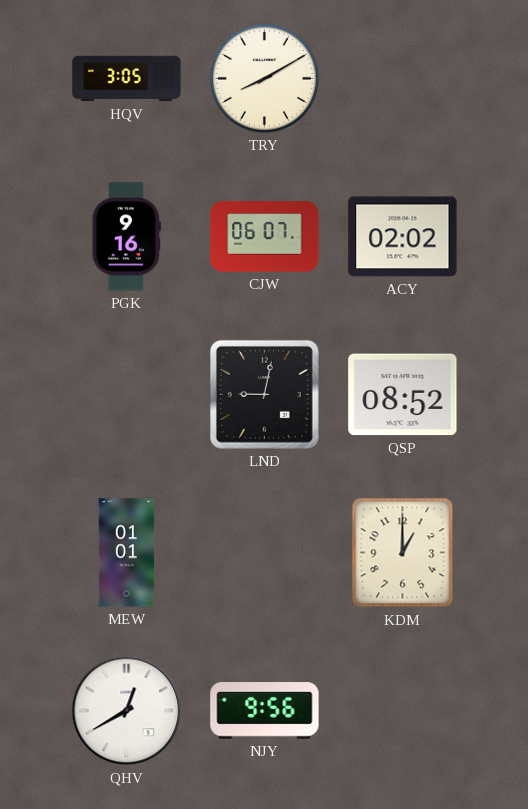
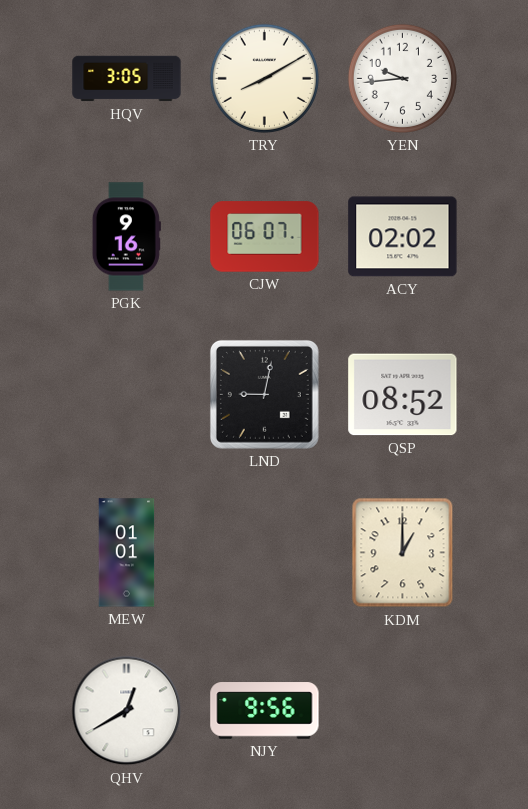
YEN: none -> 9:44
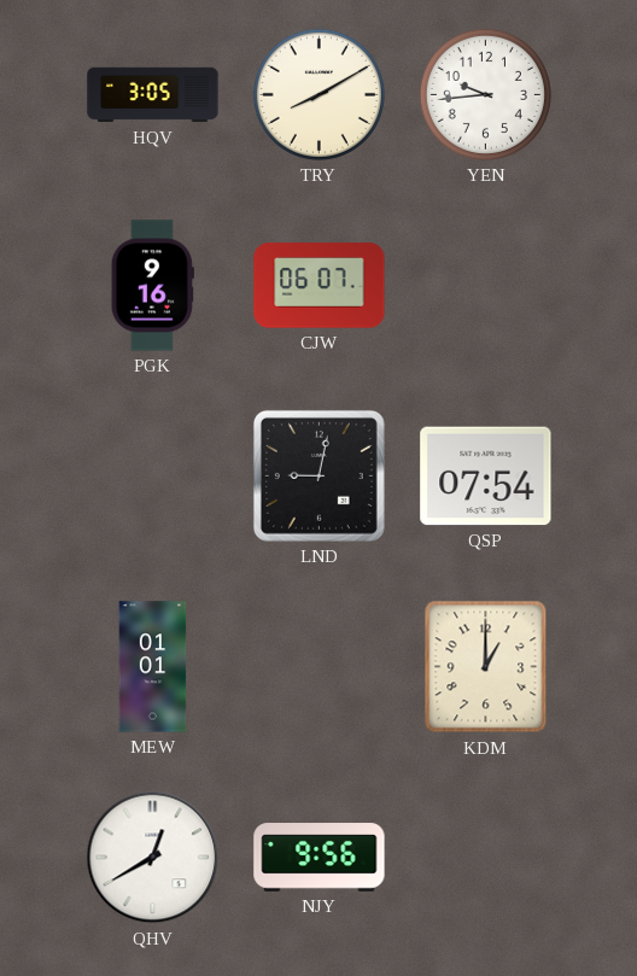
ACY: 02:02 -> none
QSP: 08:52 -> 07:54
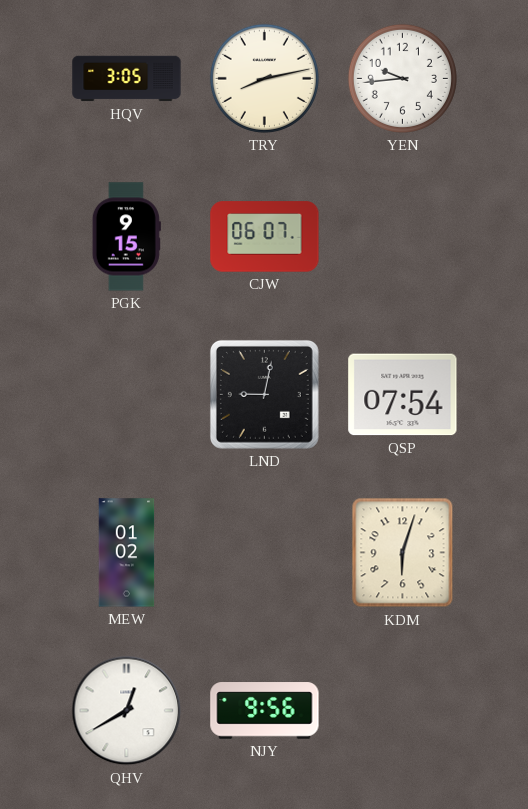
TRY: 8:10 -> 8:13
PGK: 9:16 -> 9:15
MEW: 01:01 -> 01:02
KDM: 1:00 -> 6:03
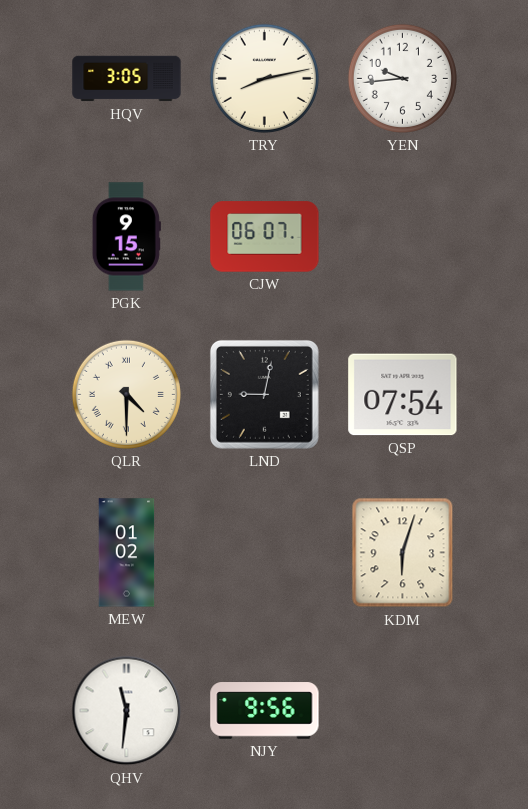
QLR: none -> 4:30
QHV: 12:40 -> 11:31
